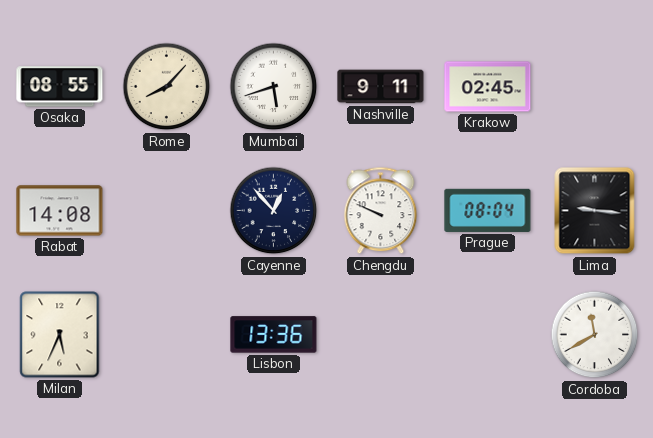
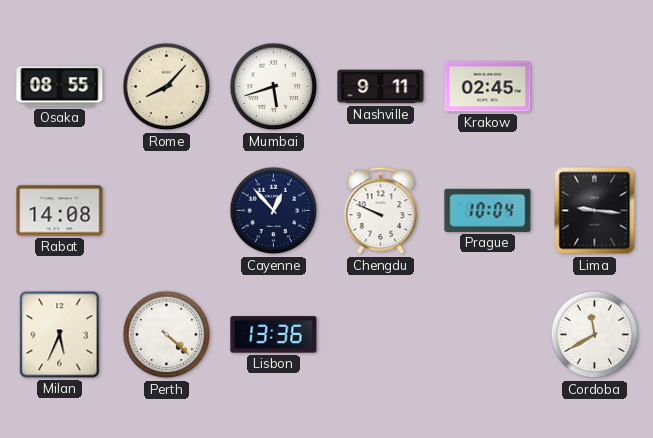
Prague: 08:04 -> 10:04
Perth: none -> 4:22
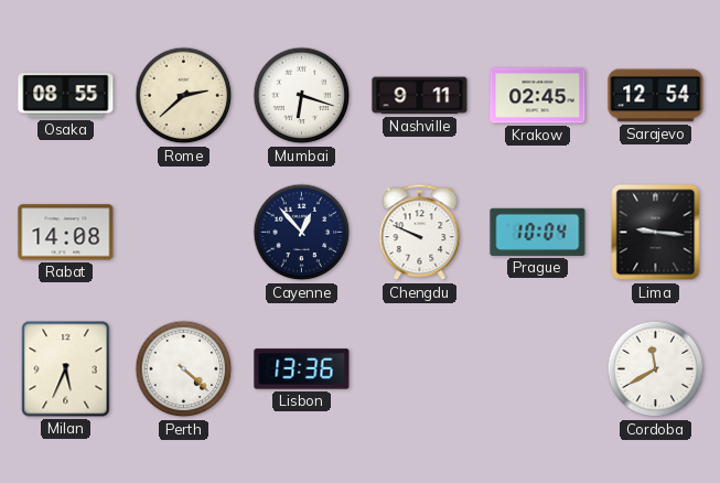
Rome: 8:07 -> 2:38
Mumbai: 5:42 -> 6:18
Sarajevo: none -> 12:54
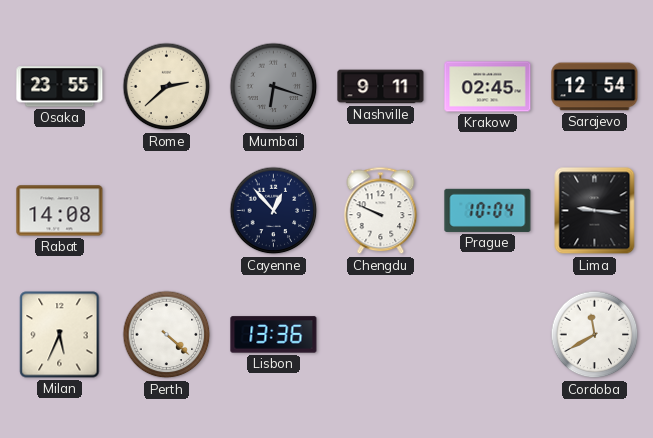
Osaka: 08:55 -> 23:55
Mumbai dial: white -> grey
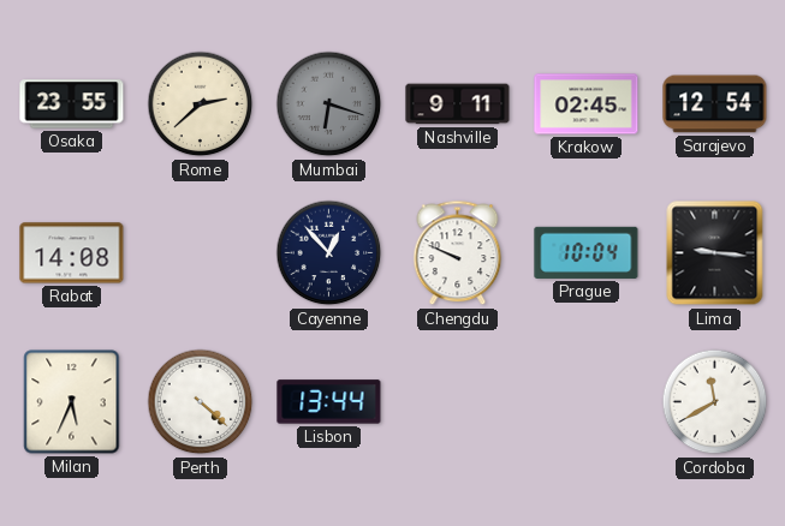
Lisbon: 13:36 -> 13:44
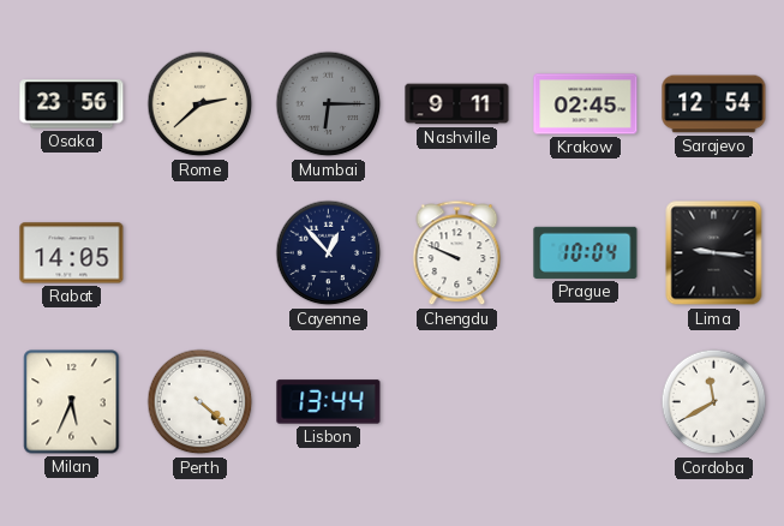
Osaka: 23:55 -> 23:56
Mumbai: 6:18 -> 6:15
Rabat: 14:08 -> 14:05
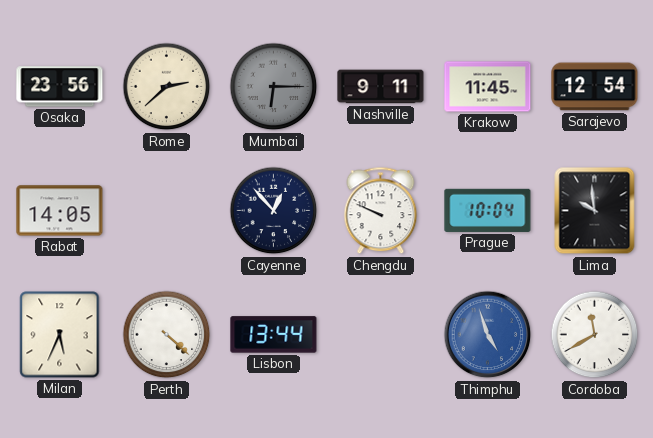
Krakow: 02:45 -> 11:45
Lima: 9:16 -> 9:59
Thimphu: none -> 4:57
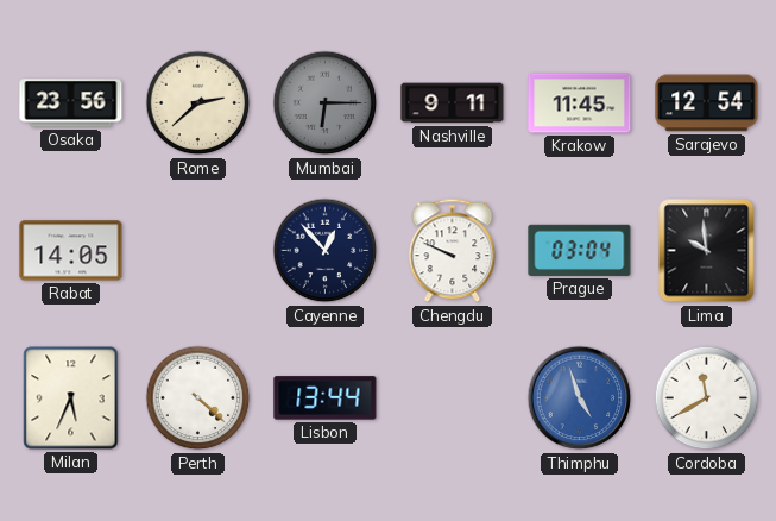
Prague: 10:04 -> 03:04
